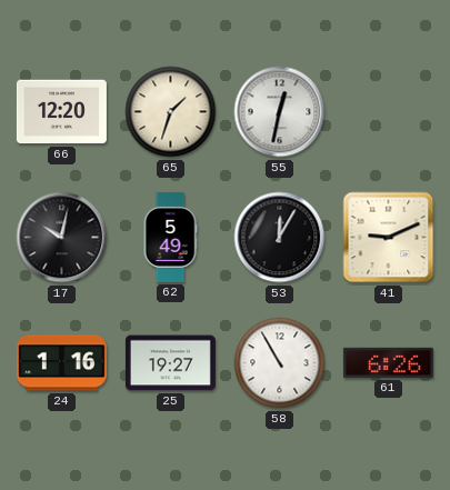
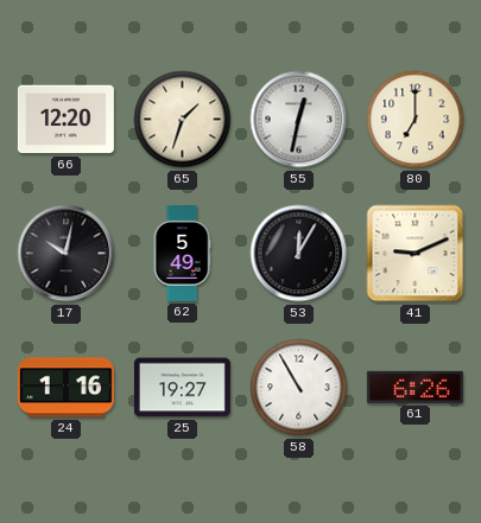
80: none -> 7:00
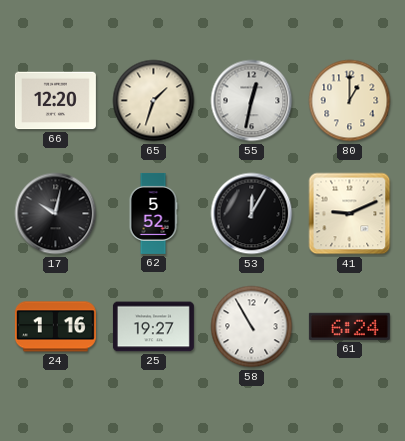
80: 7:00 -> 1:00
62: 5:49 -> 5:52
61: 6:26 -> 6:24
